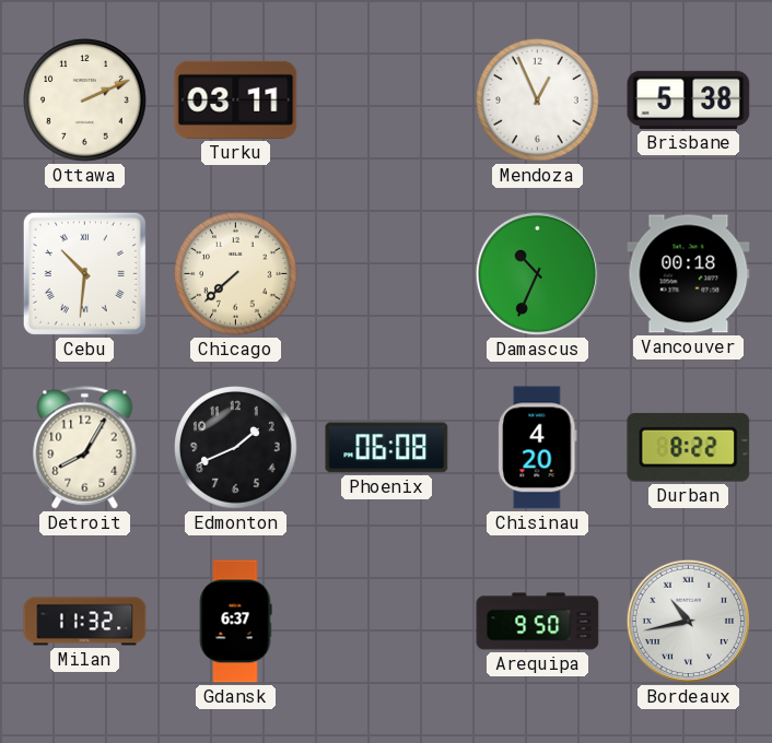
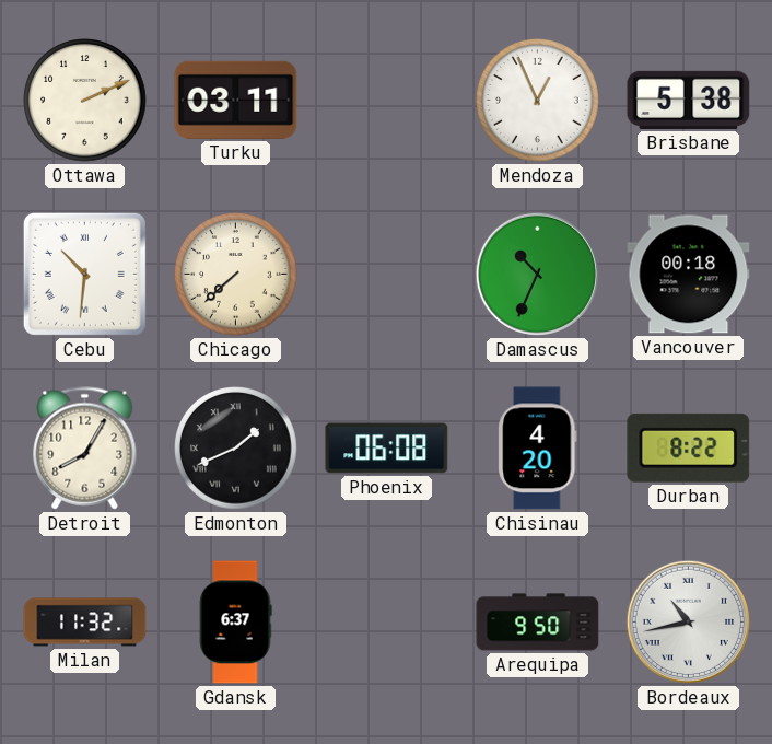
Edmonton numerals: Arabic -> Roman
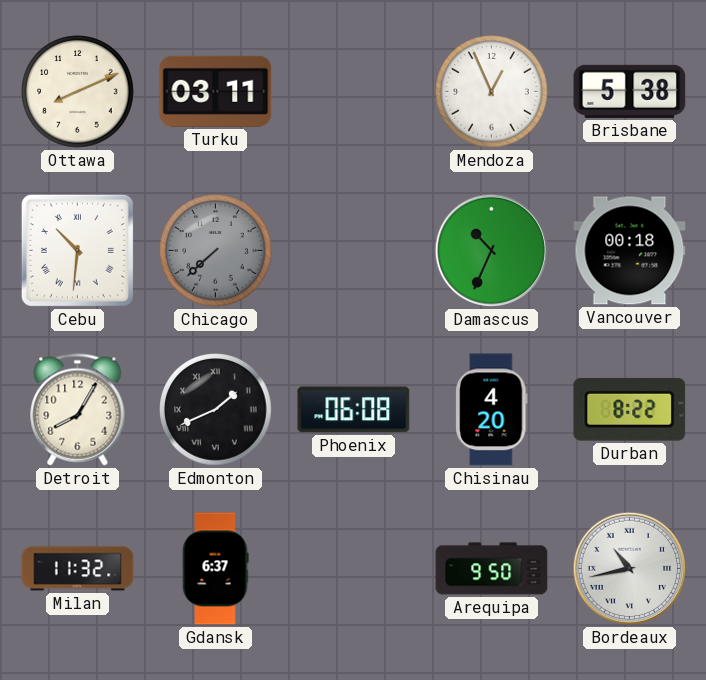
Ottawa: 2:11 -> 8:11
Chicago dial: cream -> grey
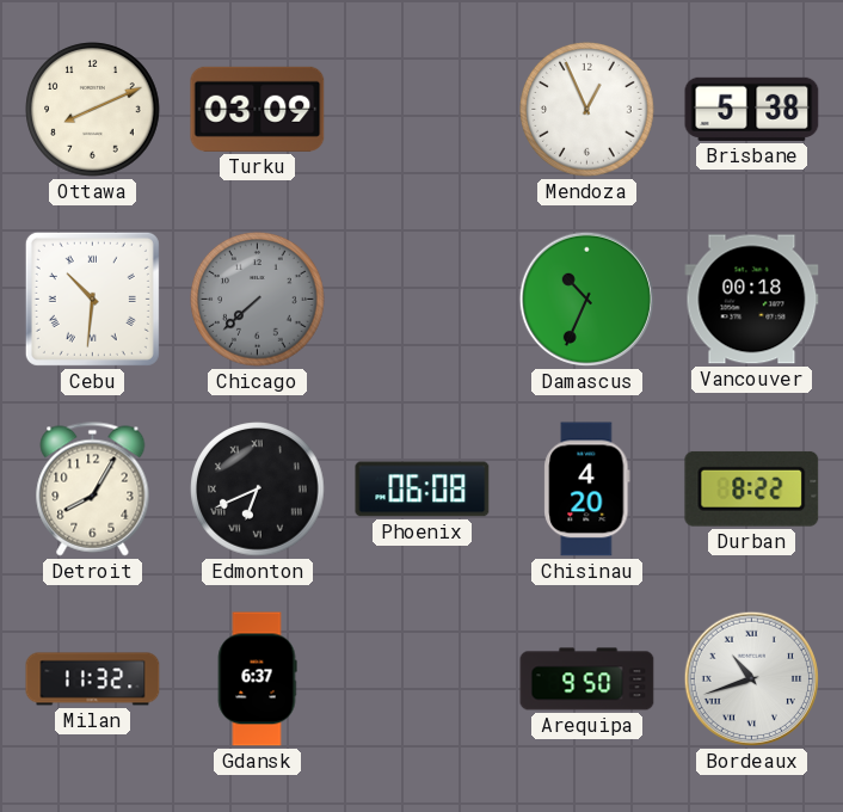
Turku: 03:11 -> 03:09
Edmonton: 1:41 -> 6:41
Bordeaux: 10:43 -> 10:42
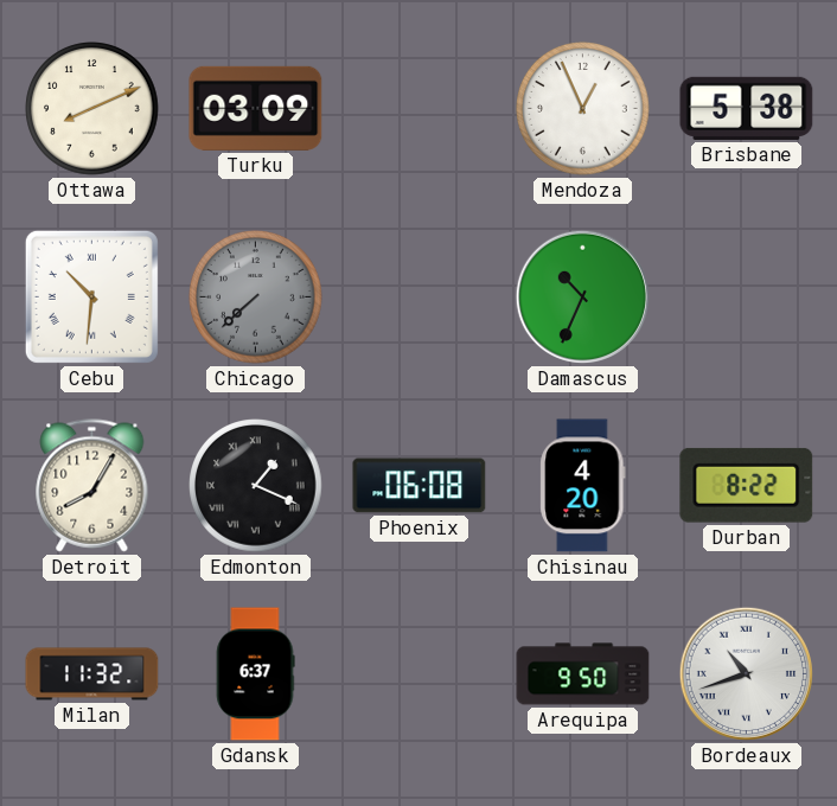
Vancouver: 00:18 -> none
Edmonton: 6:41 -> 1:19
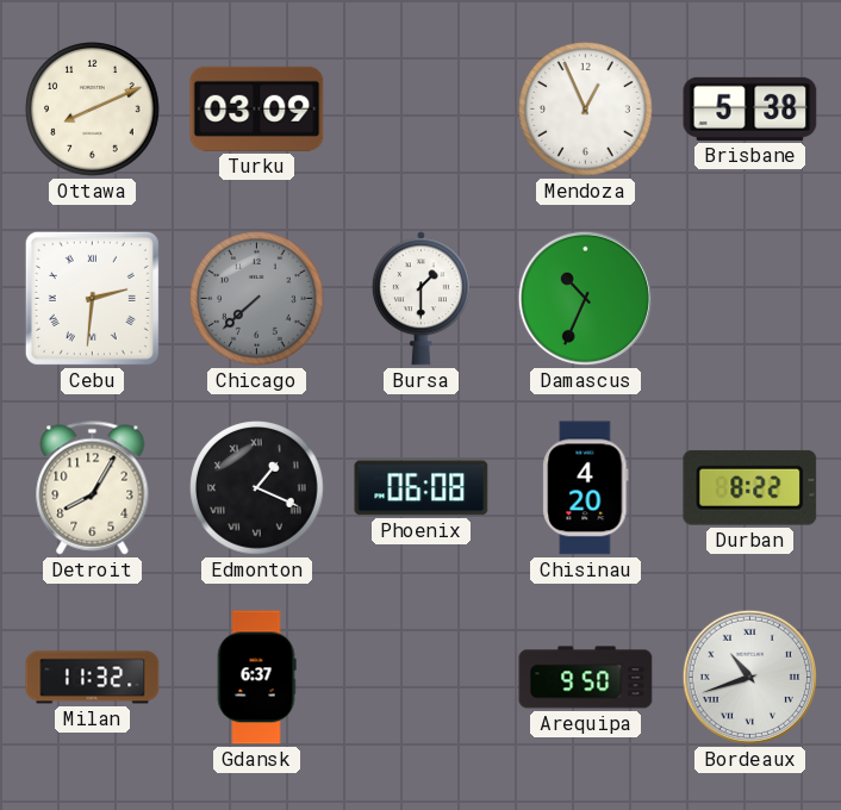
Cebu: 10:31 -> 2:31
Bursa: none -> 1:30
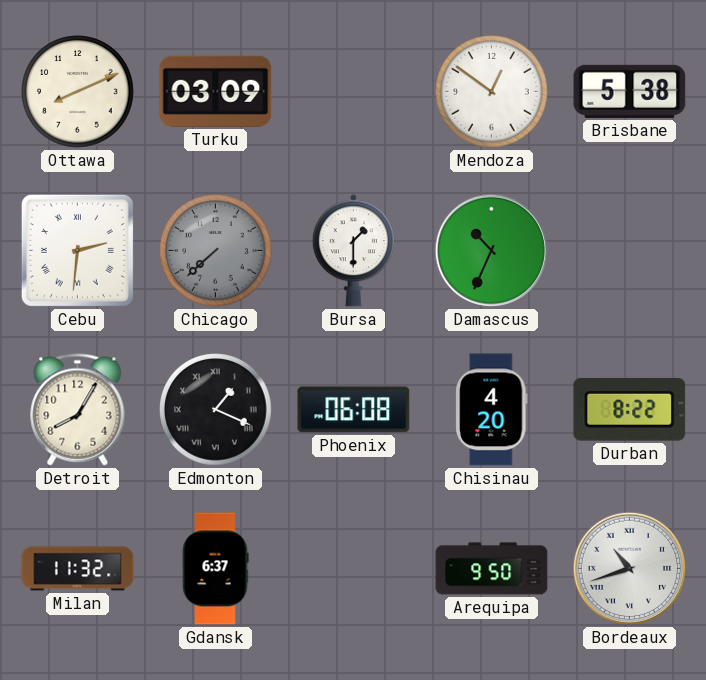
Mendoza: 12:56 -> 12:51
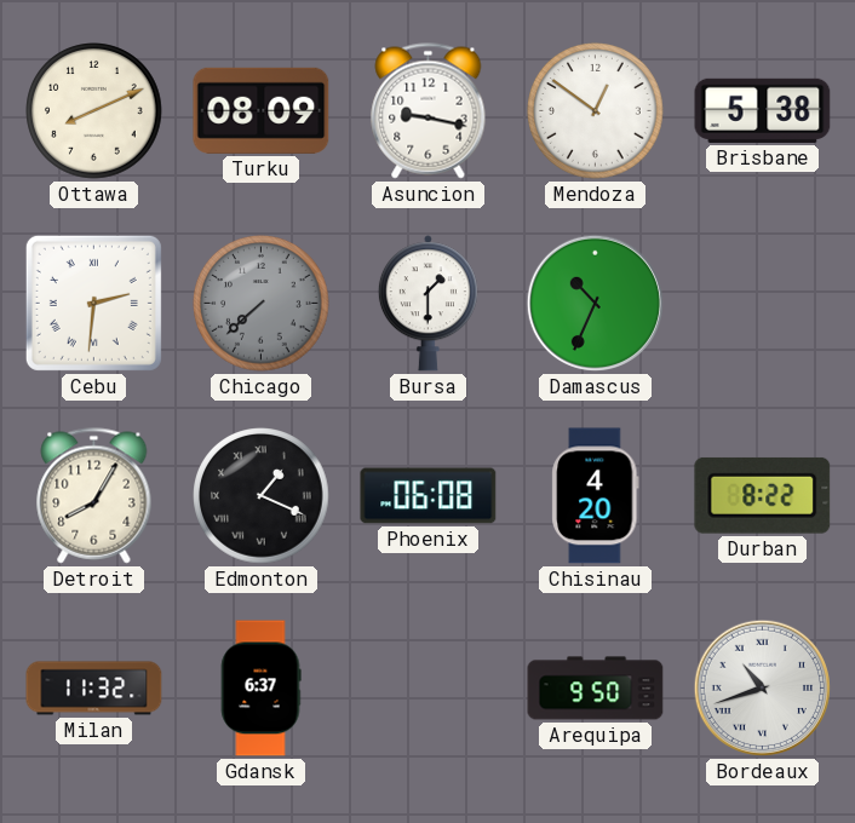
Turku: 03:09 -> 08:09
Asuncion: none -> 9:17
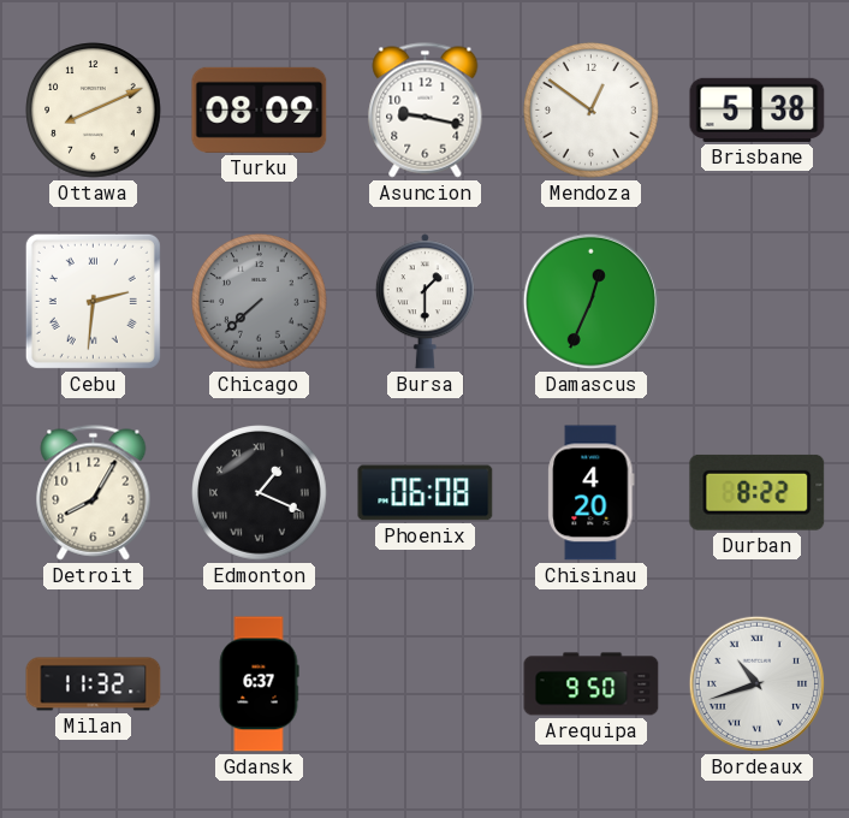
Damascus: 10:34 -> 12:34
